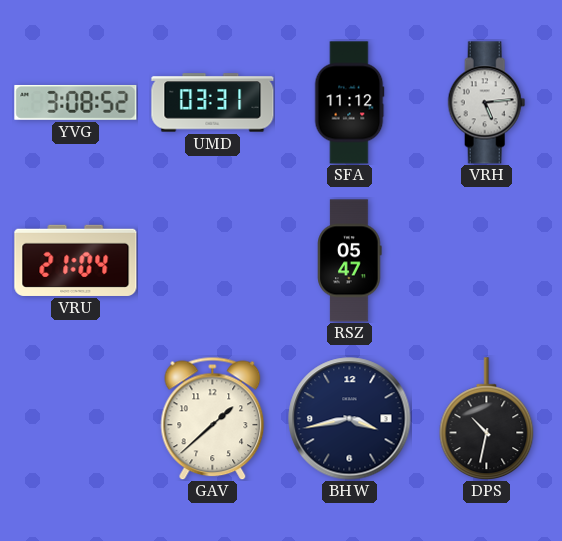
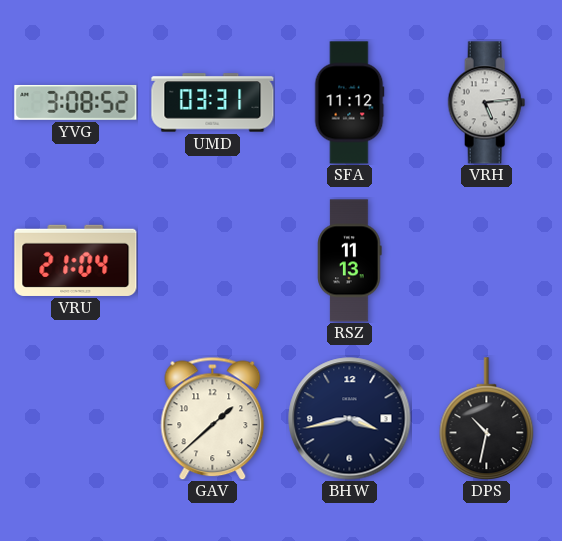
RSZ: 05:47 -> 11:13
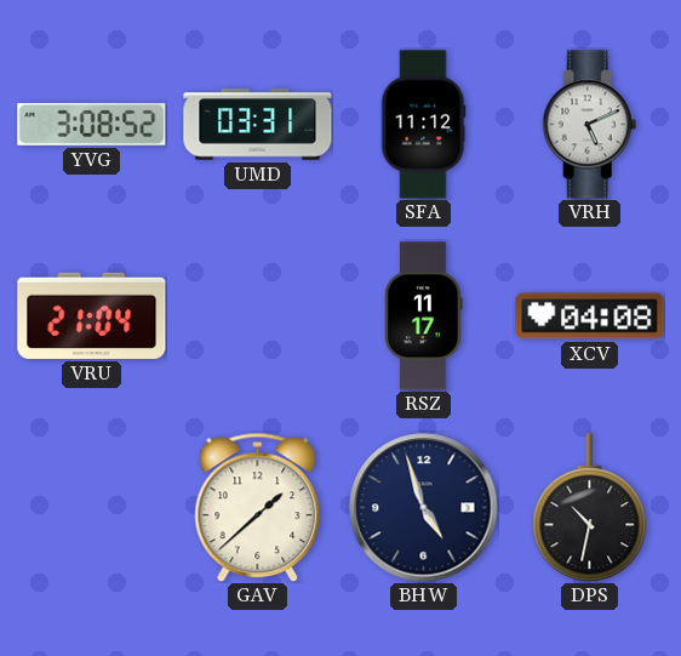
VRH: 5:14 -> 5:11
RSZ: 11:13 -> 11:17
XCV: none -> 04:08
BHW: 3:43 -> 4:57
